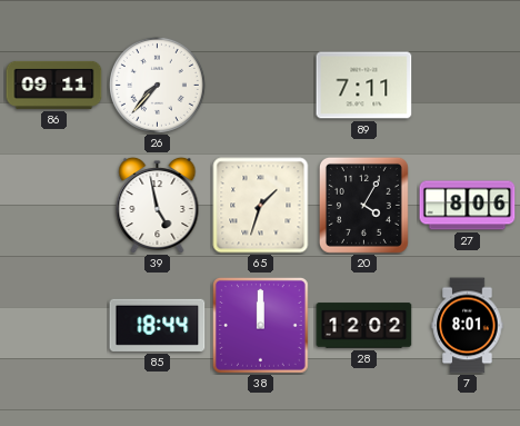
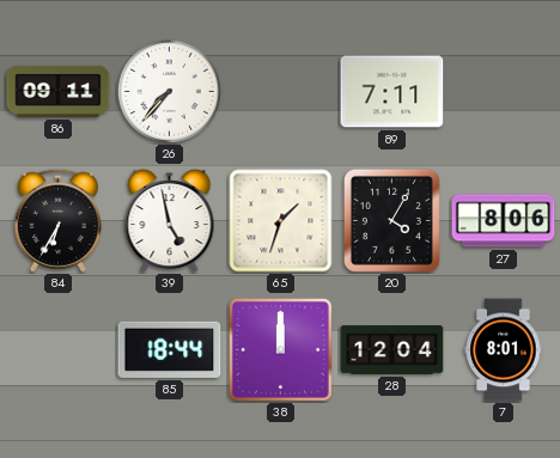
84: none -> 6:35
28: 12:02 -> 12:04
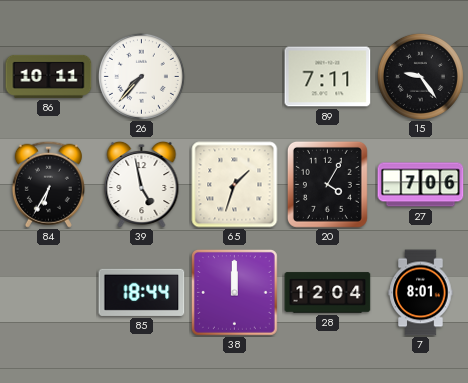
86: 09:11 -> 10:11
15: none -> 9:24
27: 8:06 -> 7:06
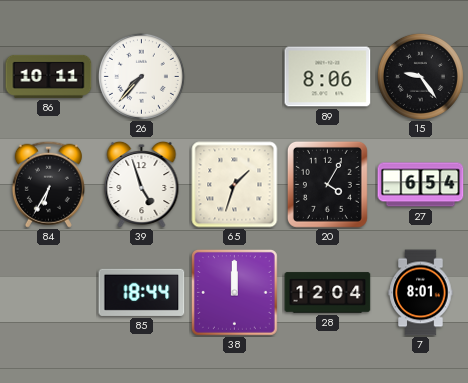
89: 7:11 -> 8:06
39: 4:58 -> 4:57
27: 7:06 -> 6:54
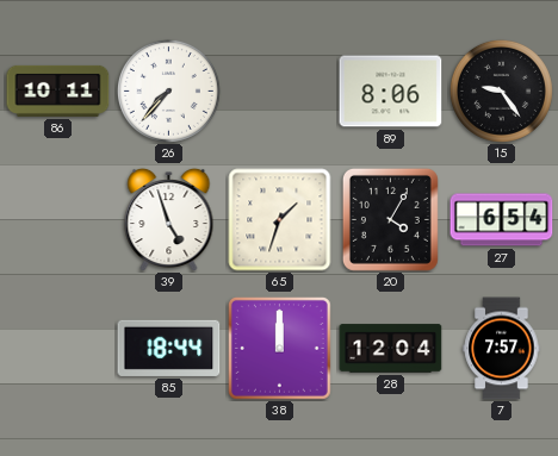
84: 6:35 -> none
7: 8:01 -> 7:57
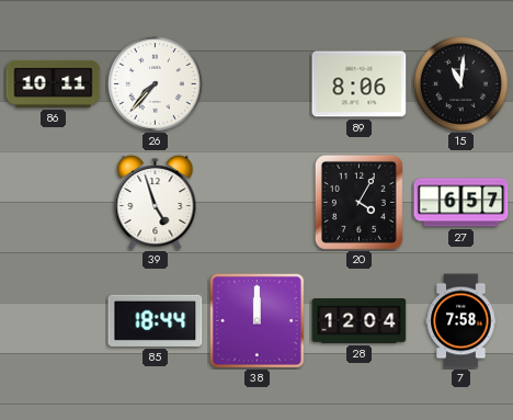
15: 9:24 -> 11:01
65: 1:33 -> none
27: 6:54 -> 6:57
7: 7:57 -> 7:58
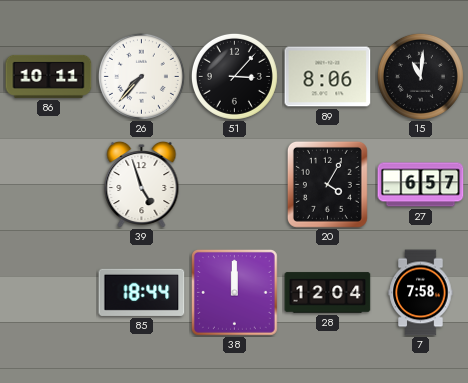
51: none -> 3:07
